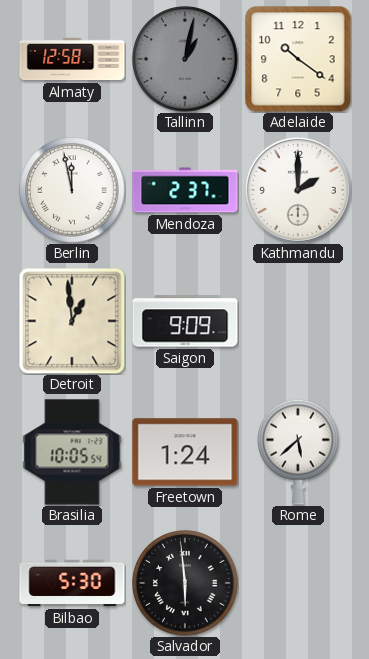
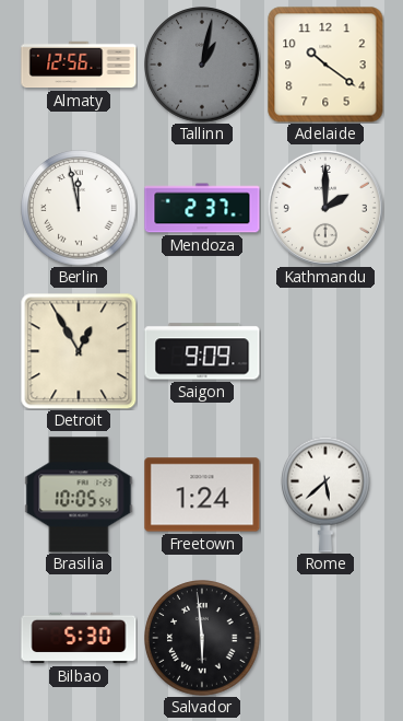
Almaty: 12:58 -> 12:56
Detroit: 12:59 -> 12:55
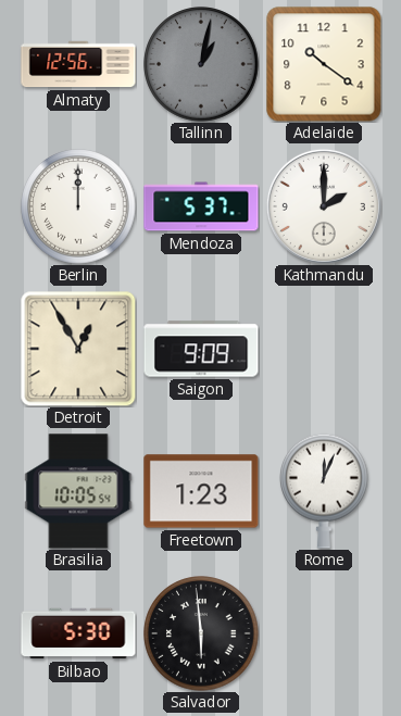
Berlin: 11:58 -> 12:00
Mendoza: 2:37 -> 5:37
Freetown: 1:24 -> 1:23
Rome: 5:38 -> 12:04
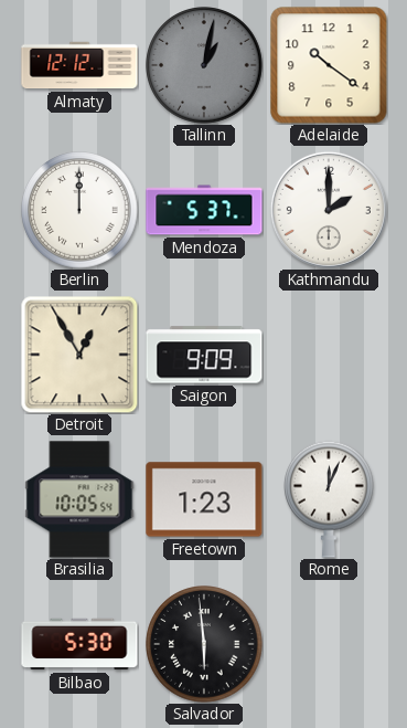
Almaty: 12:56 -> 12:12
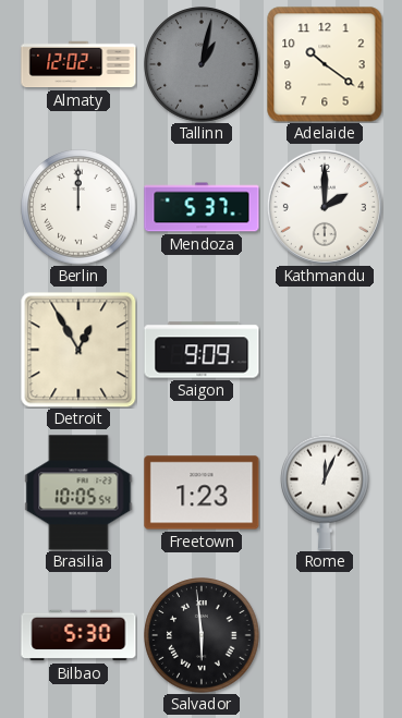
Almaty: 12:12 -> 12:02
